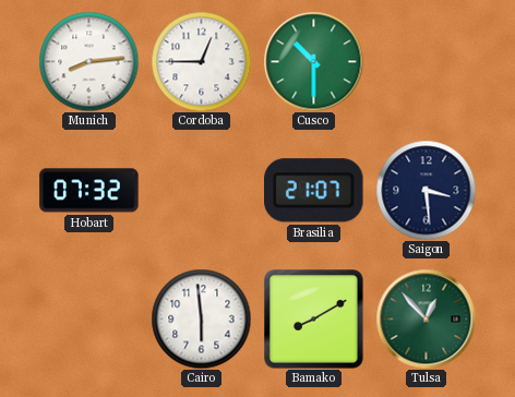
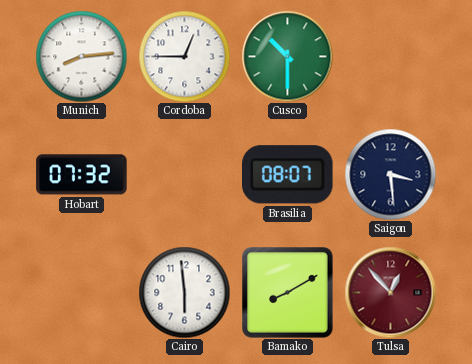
Brasilia: 21:07 -> 08:07
Tulsa dial: green -> burgundy
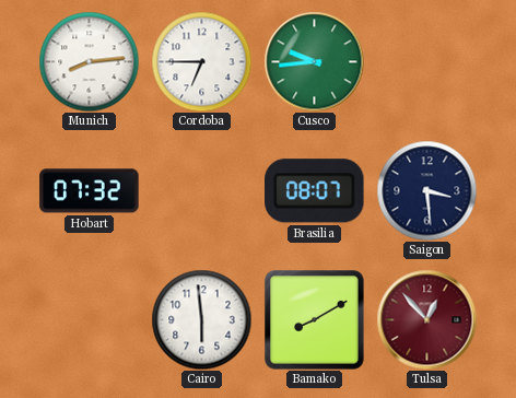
Cordoba: 12:45 -> 6:45
Cusco: 10:30 -> 9:44
